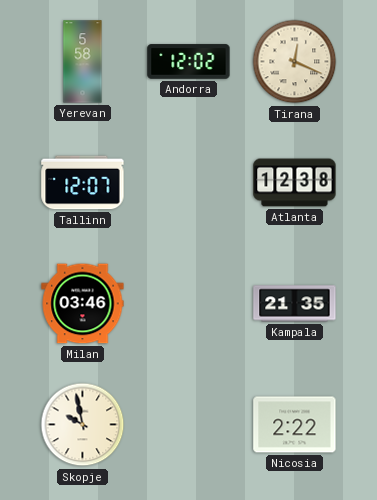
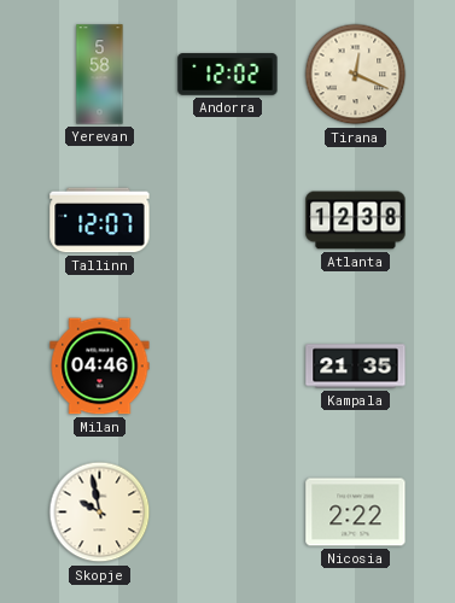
Milan: 03:46 -> 04:46
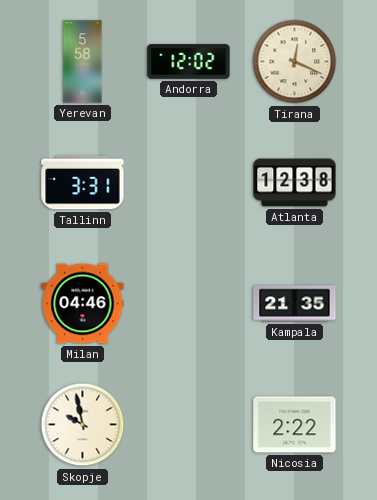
Tallinn: 12:07 -> 3:31
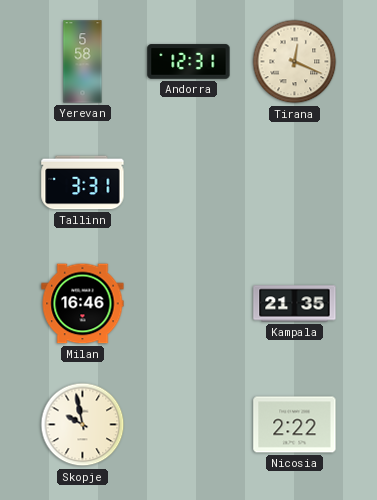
Andorra: 12:02 -> 12:31
Atlanta: 12:38 -> none
Milan: 04:46 -> 16:46
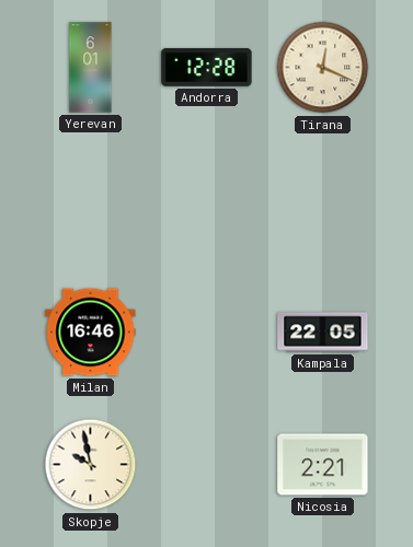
Yerevan: 5:58 -> 6:01
Andorra: 12:31 -> 12:28
Tallinn: 3:31 -> none
Kampala: 21:35 -> 22:05
Nicosia: 2:22 -> 2:21
